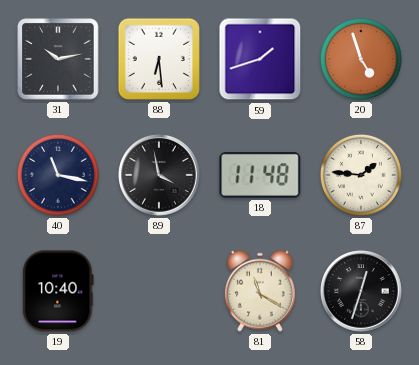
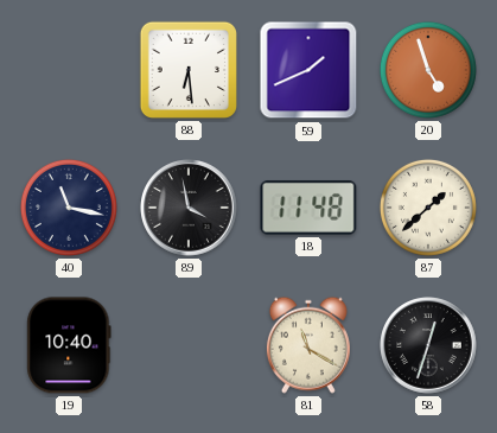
31: 10:13 -> none
59: 1:42 -> 1:41
87: 1:46 -> 1:38
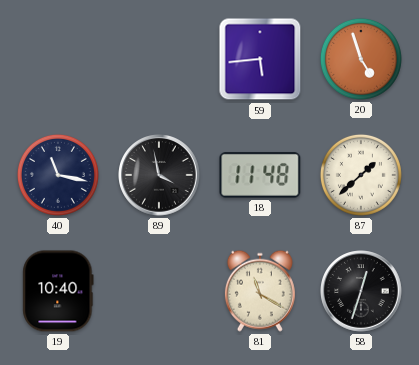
88: 6:29 -> none
59: 1:41 -> 5:44
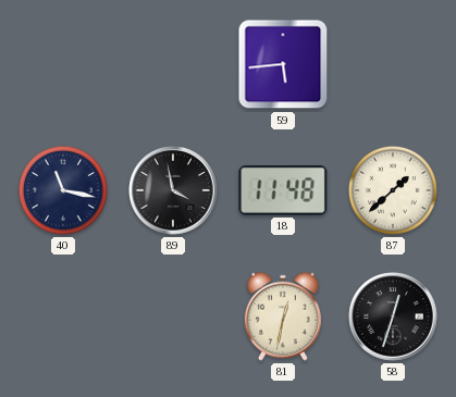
20: 4:57 -> none
19: 10:40 -> none
81: 11:20 -> 12:32
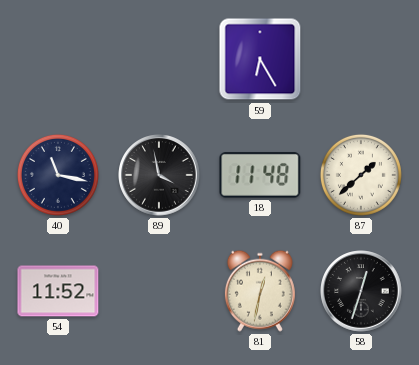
59: 5:44 -> 6:25
54: none -> 11:52
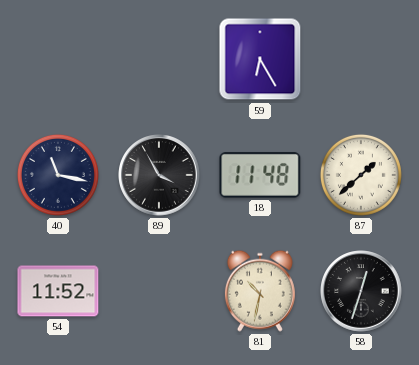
89: 3:58 -> 3:55
81: 12:32 -> 10:32
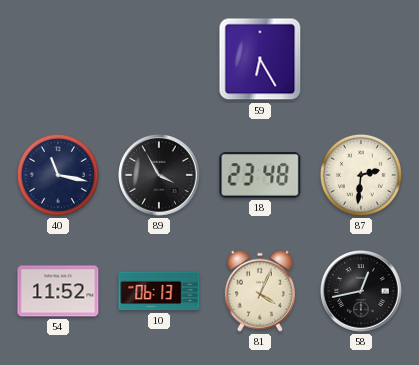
18: 11:48 -> 23:48
87: 1:38 -> 2:31
10: none -> 06:13
81: 10:32 -> 4:04
58: 12:33 -> 12:43
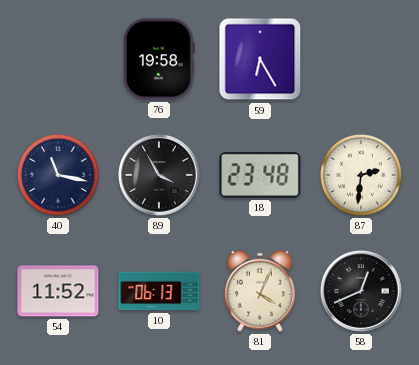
76: none -> 19:58
58: 12:43 -> 12:41
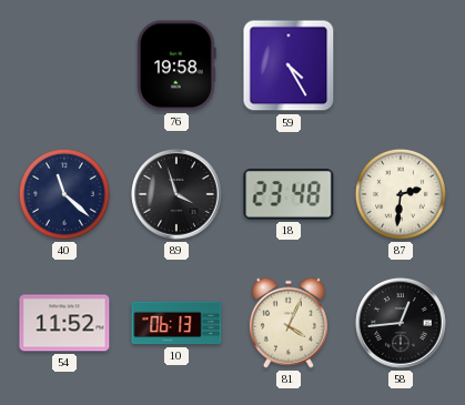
59: 6:25 -> 4:25
40: 11:17 -> 11:22
89: 3:55 -> 3:57
58: 12:41 -> 12:44
